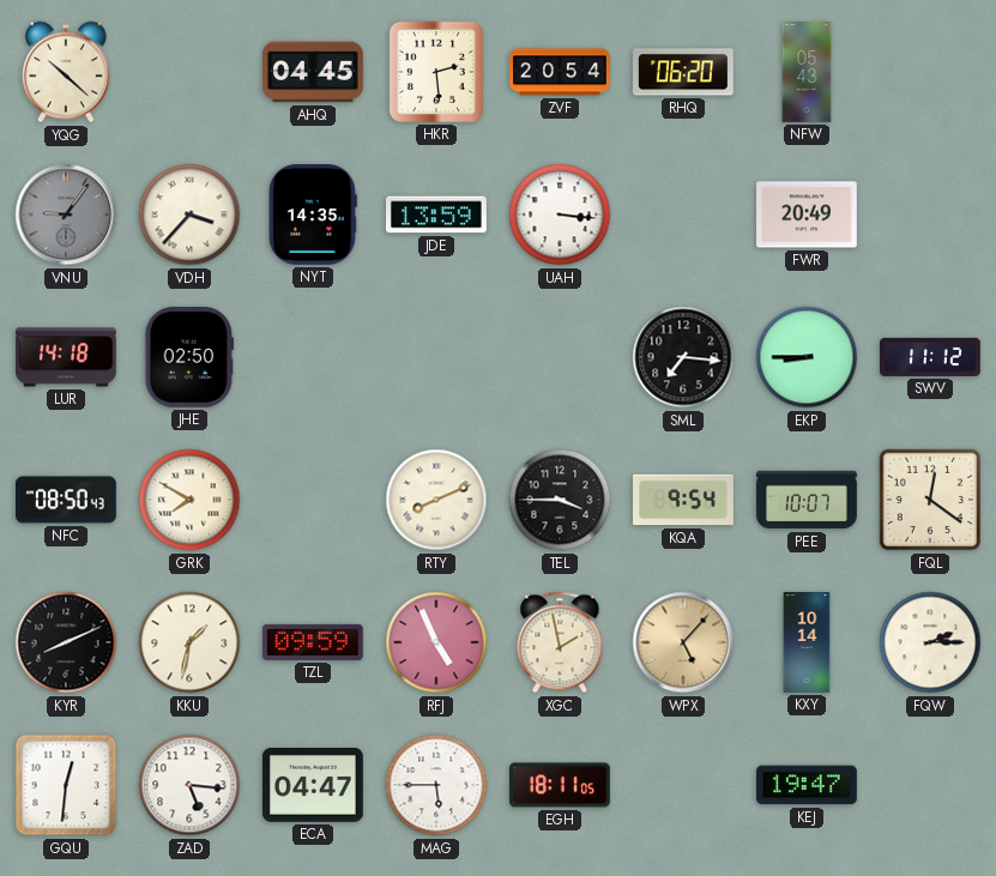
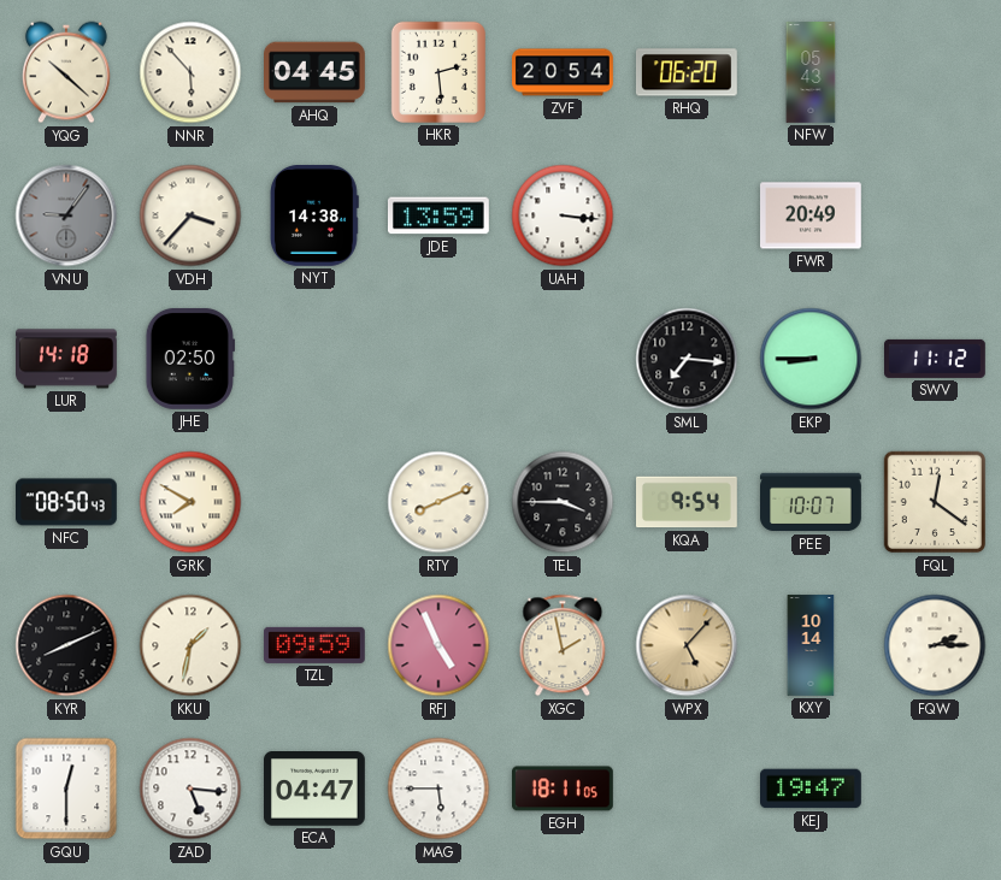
NNR: none -> 5:53
NYT: 14:35 -> 14:38
GQU: 12:31 -> 12:30
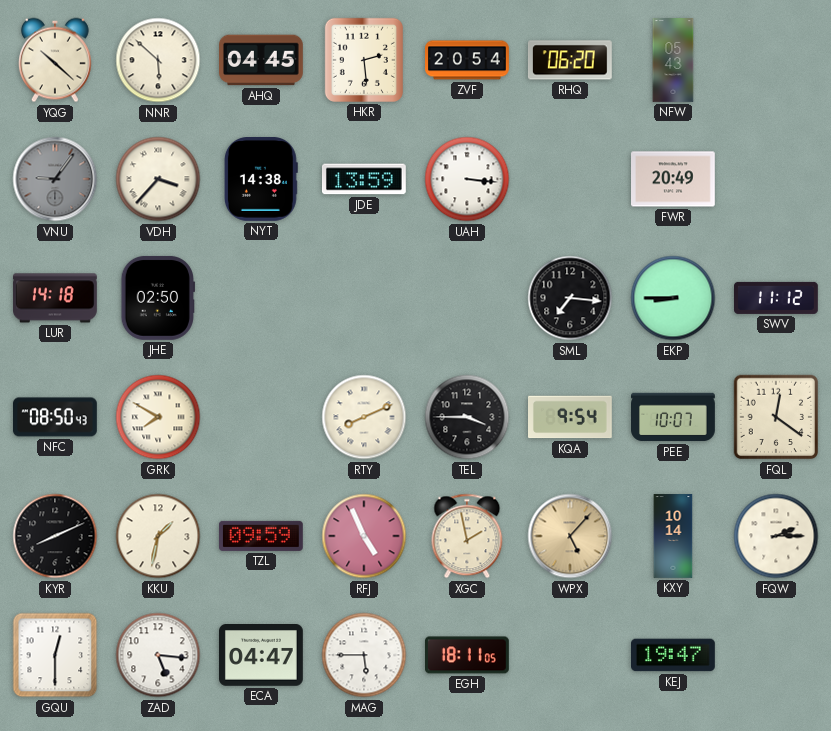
NNR: 5:53 -> 5:52
